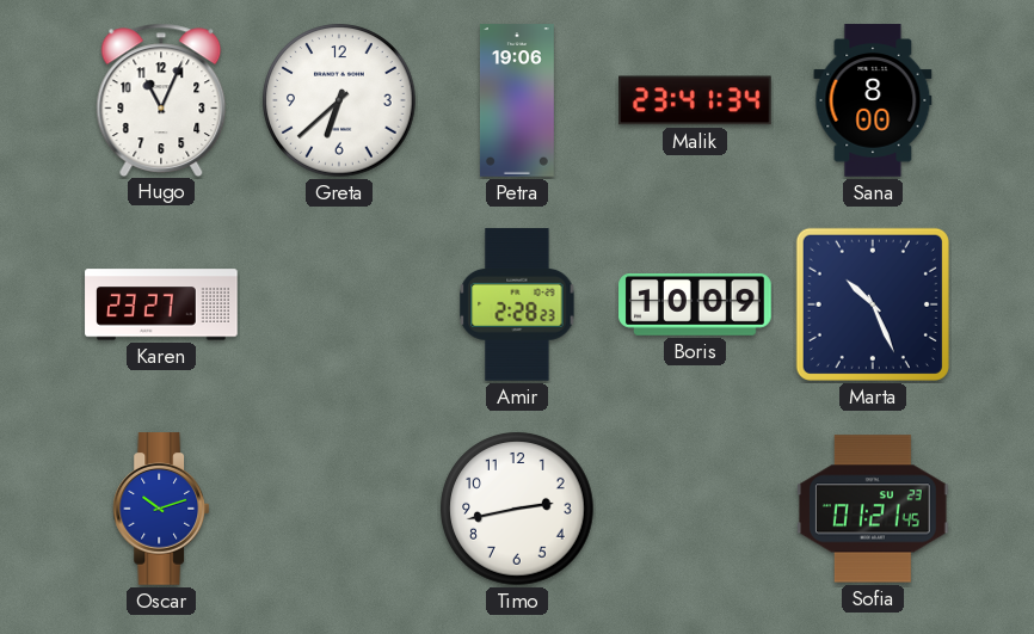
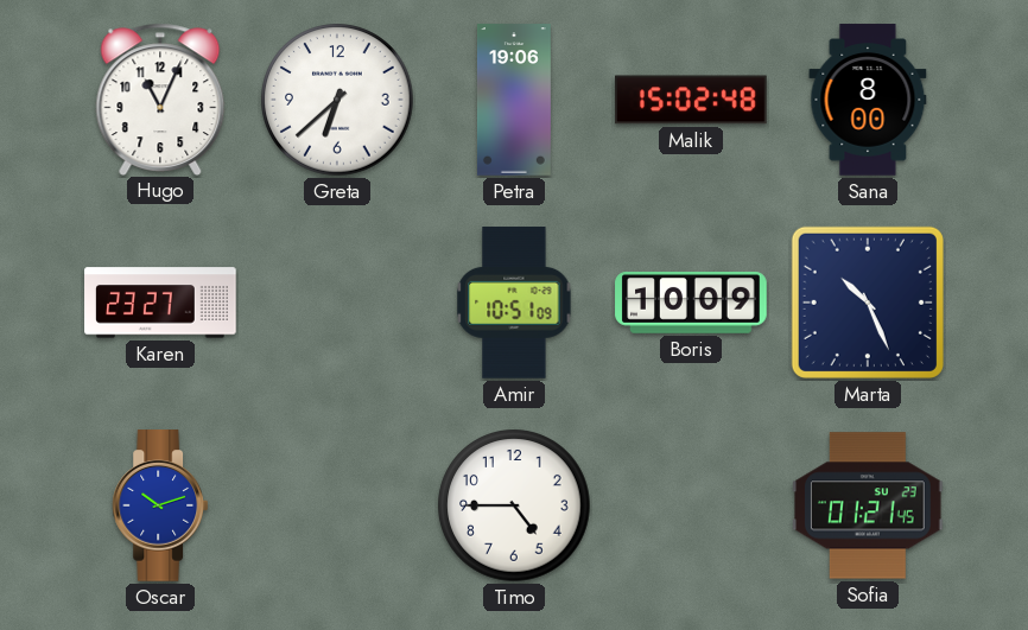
Malik: 23:41 -> 15:02
Amir: 2:28 -> 10:51
Timo: 2:43 -> 4:45
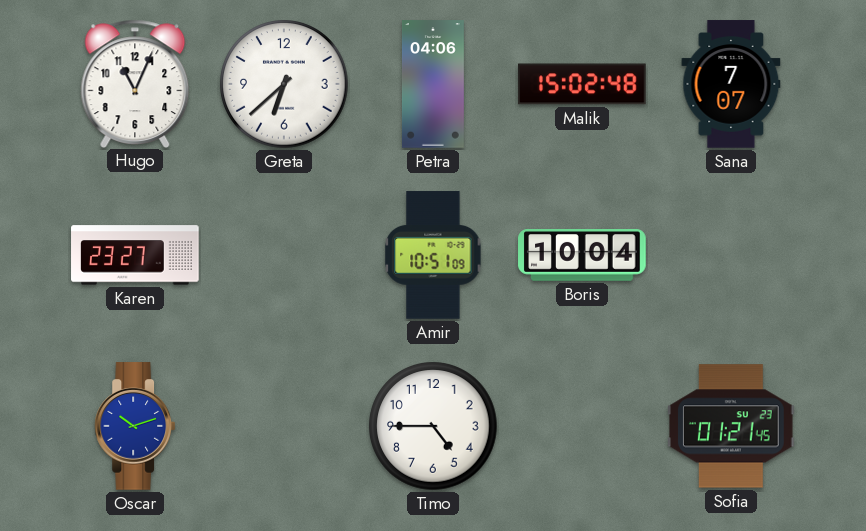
Petra: 19:06 -> 04:06
Sana: 8:00 -> 7:07
Boris: 10:09 -> 10:04
Marta: 10:26 -> none
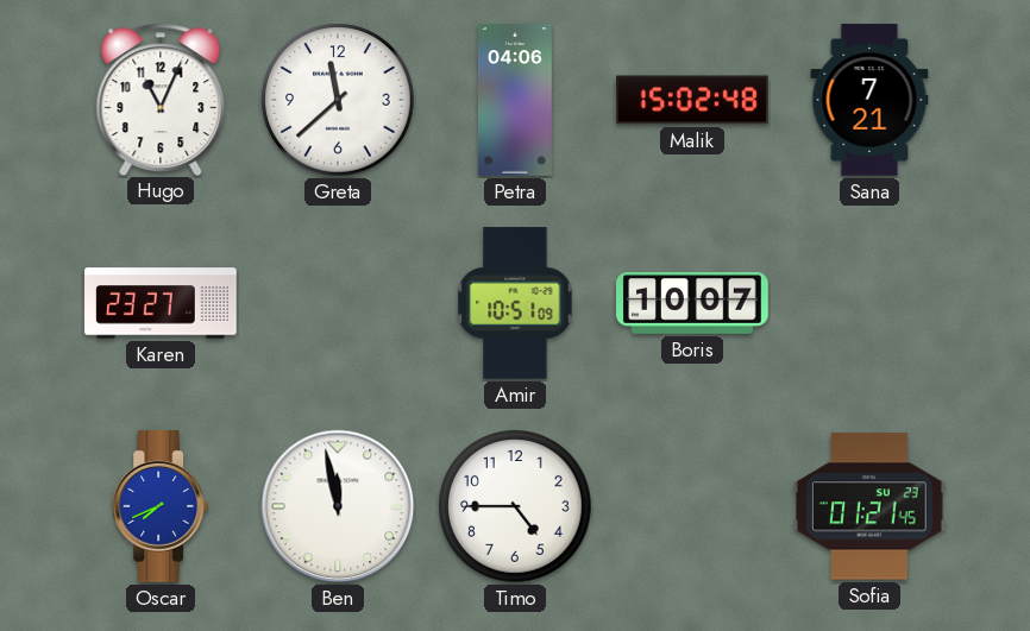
Greta: 6:38 -> 11:38
Sana: 7:07 -> 7:21
Boris: 10:04 -> 10:07
Oscar: 10:12 -> 7:41
Ben: none -> 11:58
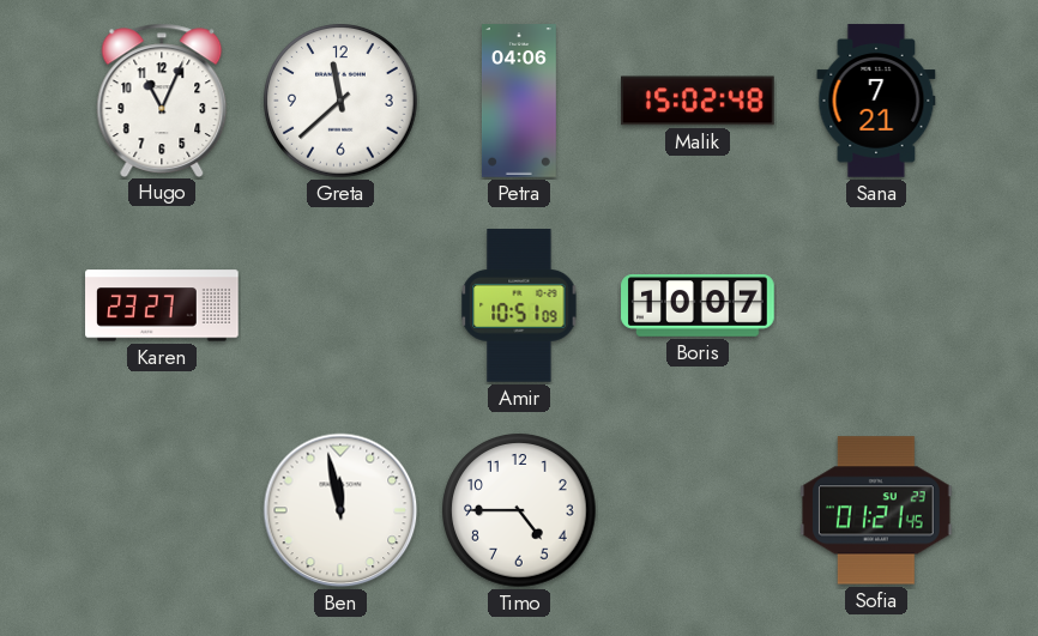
Oscar: 7:41 -> none
